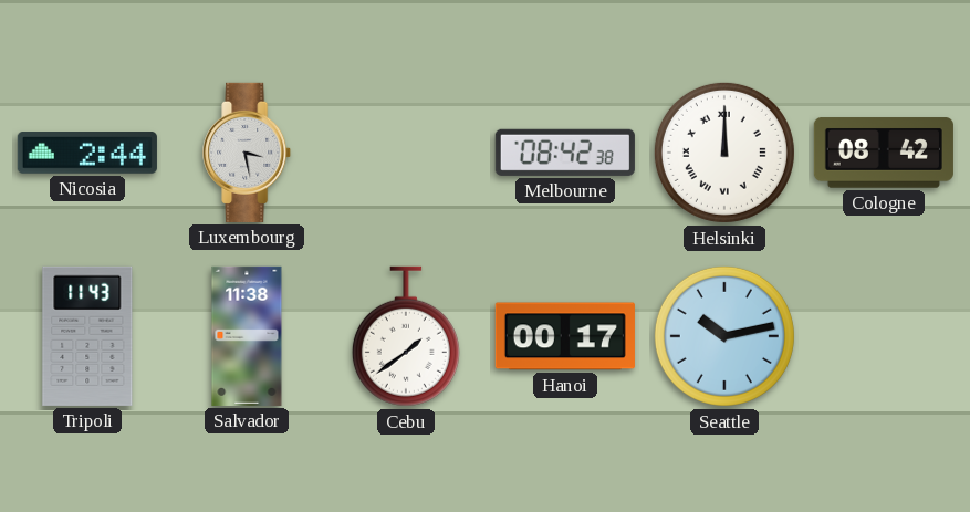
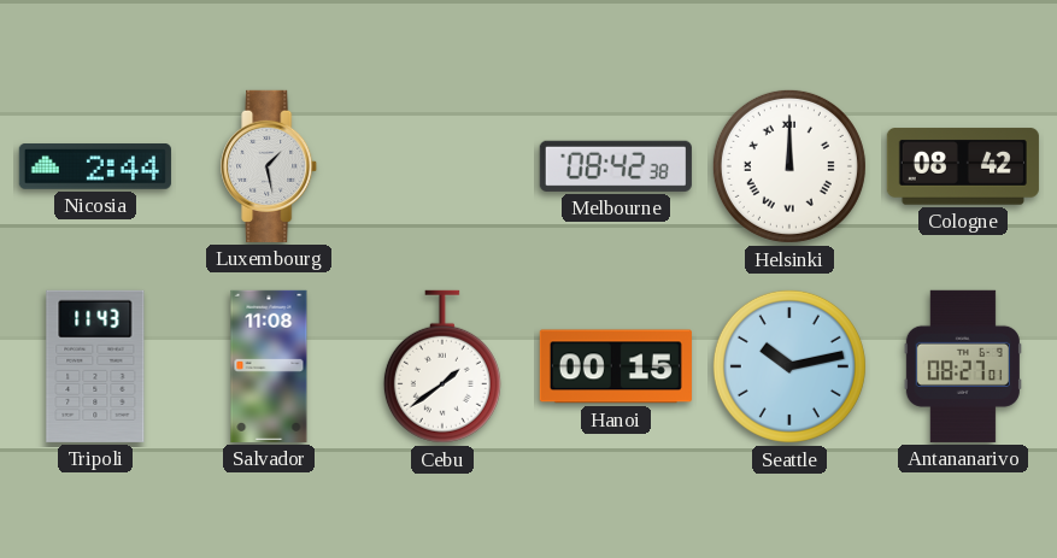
Luxembourg: 3:28 -> 1:28
Salvador: 11:38 -> 11:08
Hanoi: 00:17 -> 00:15
Antananarivo: none -> 08:27
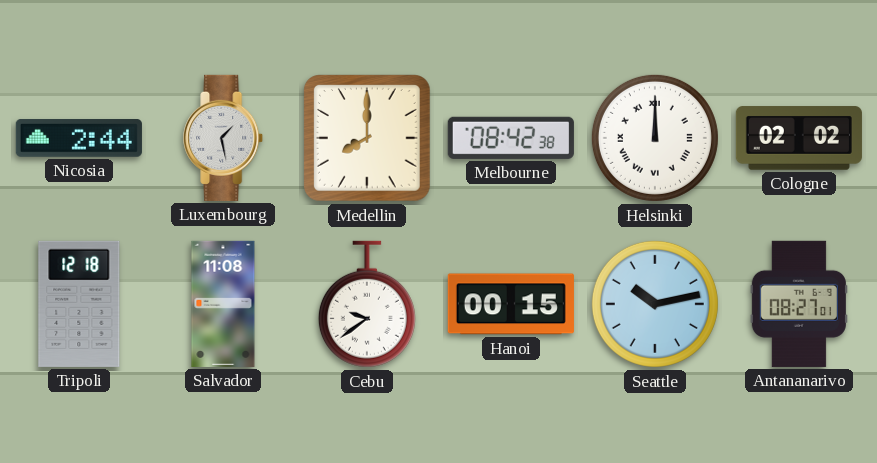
Medellin: none -> 8:00
Cologne: 08:42 -> 02:02
Tripoli: 11:43 -> 12:18
Cebu: 1:39 -> 9:39
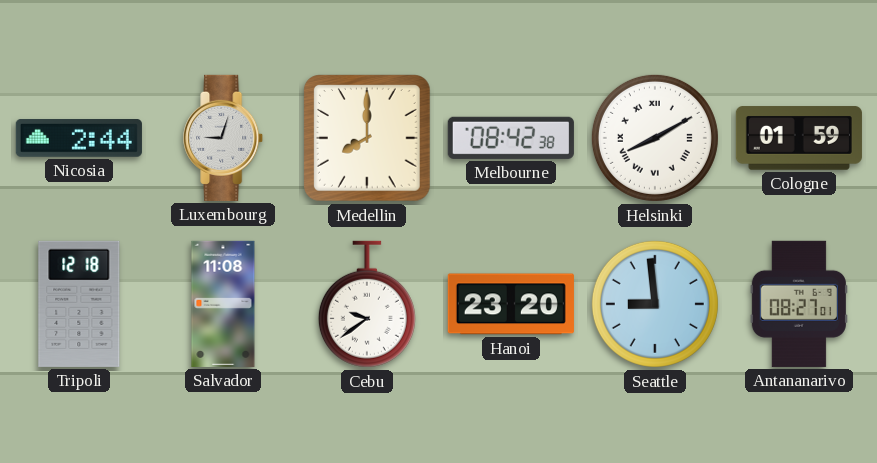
Luxembourg: 1:28 -> 9:03
Helsinki: 12:00 -> 8:10
Cologne: 02:02 -> 01:59
Hanoi: 00:15 -> 23:20
Seattle: 10:13 -> 8:59
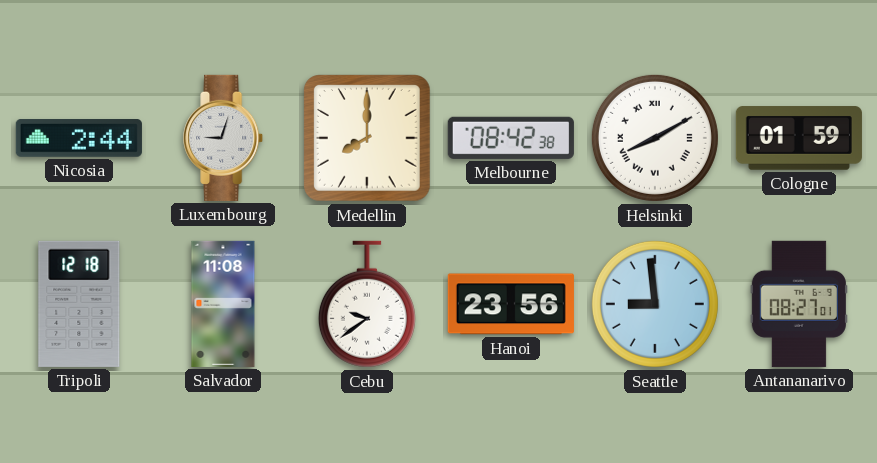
Hanoi: 23:20 -> 23:56
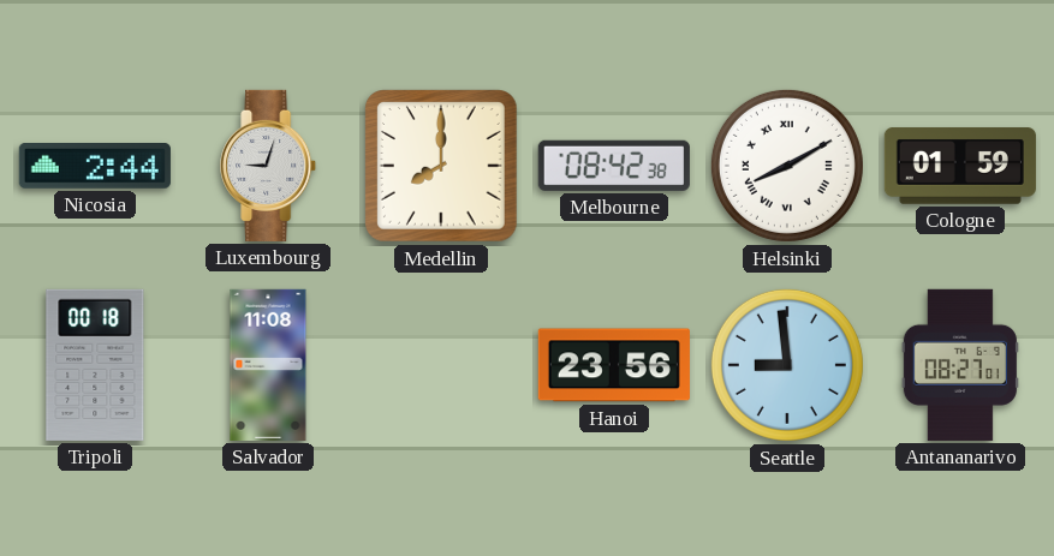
Tripoli: 12:18 -> 00:18
Cebu: 9:39 -> none
